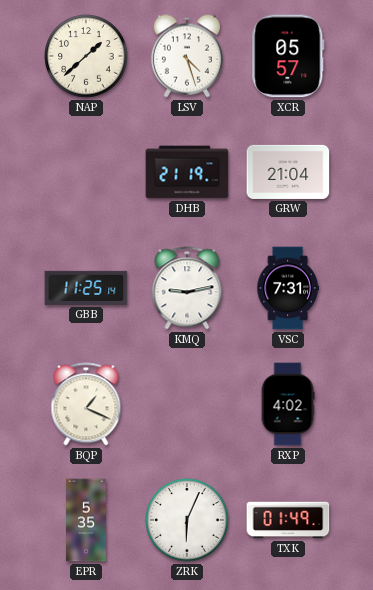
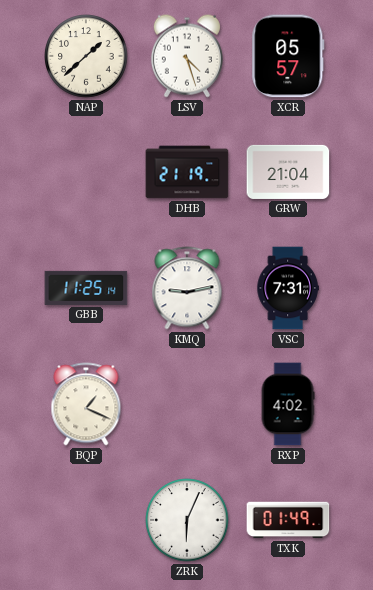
EPR: 5:35 -> none
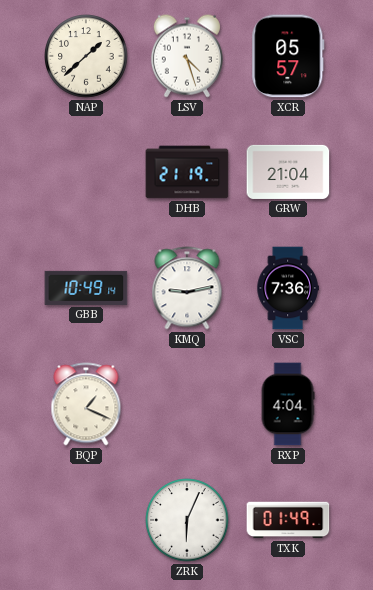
GBB: 11:25 -> 10:49
VSC: 7:31 -> 7:36
RXP: 4:02 -> 4:04
